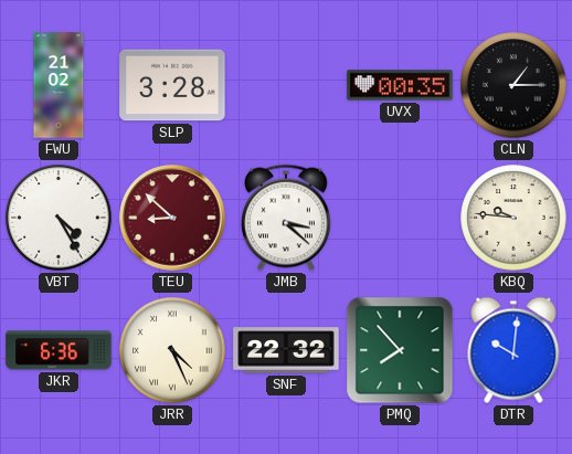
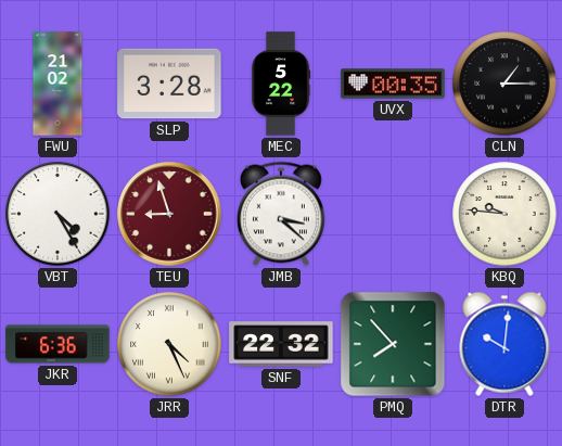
MEC: none -> 5:22
TEU: 8:52 -> 8:57
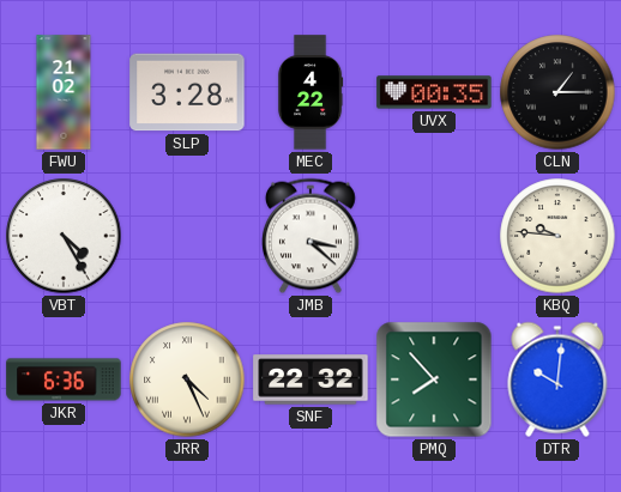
MEC: 5:22 -> 4:22
TEU: 8:57 -> none
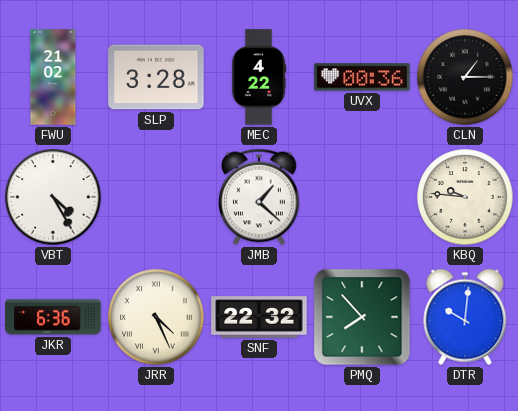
UVX: 00:35 -> 00:36
JMB: 3:22 -> 1:22
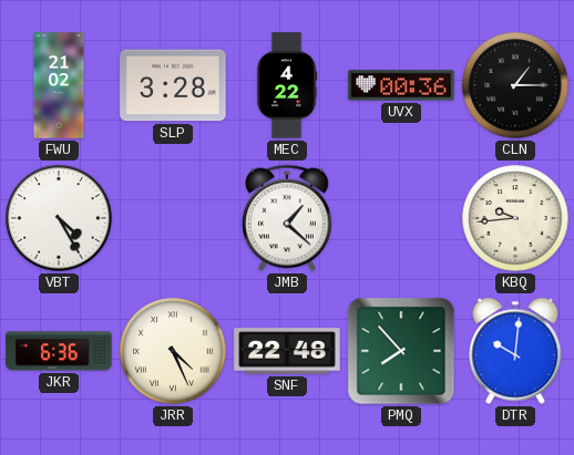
KBQ: 9:46 -> 9:44
SNF: 22:32 -> 22:48
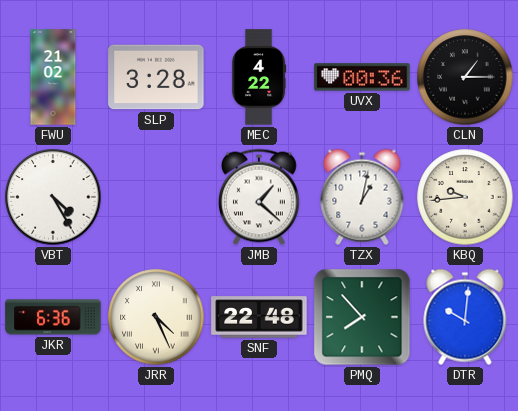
TZX: none -> 1:02
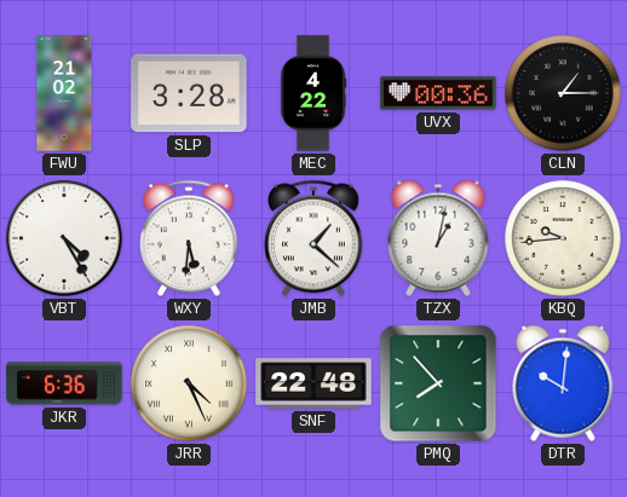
WXY: none -> 5:31
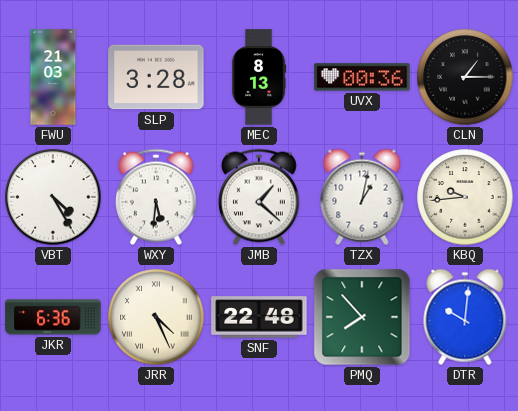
FWU: 21:02 -> 21:03
MEC: 4:22 -> 8:13
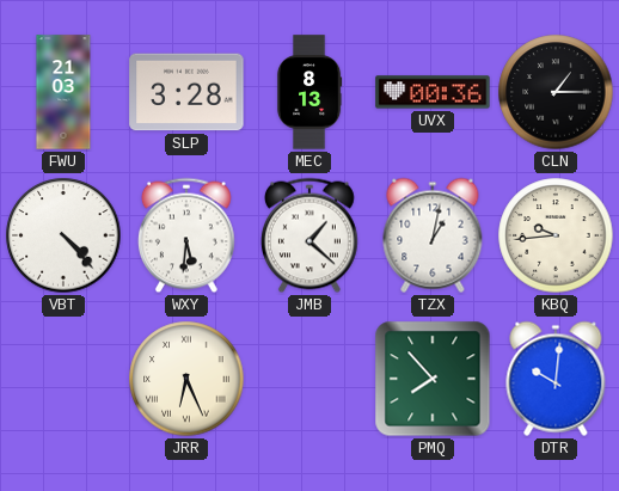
VBT: 4:25 -> 4:23
JKR: 6:36 -> none
JRR: 4:26 -> 6:26
SNF: 22:48 -> none
